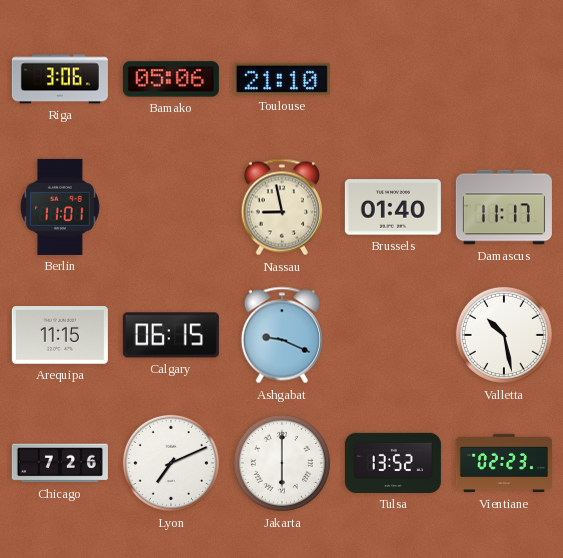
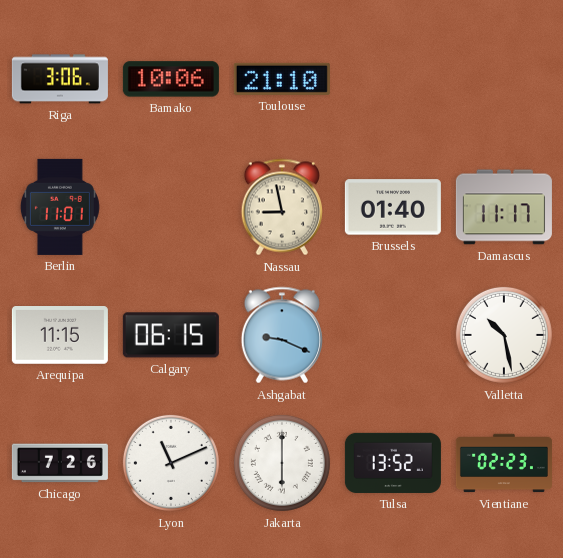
Bamako: 05:06 -> 10:06
Lyon: 7:11 -> 11:11
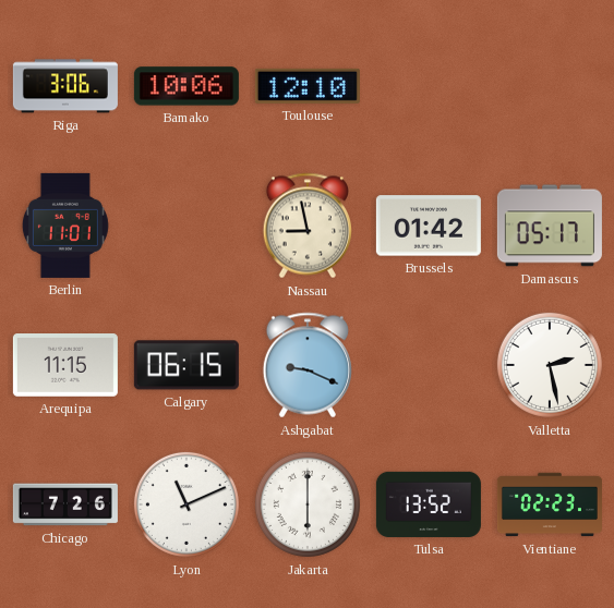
Toulouse: 21:10 -> 12:10
Brussels: 01:40 -> 01:42
Damascus: 11:17 -> 05:17
Valletta: 10:28 -> 2:28
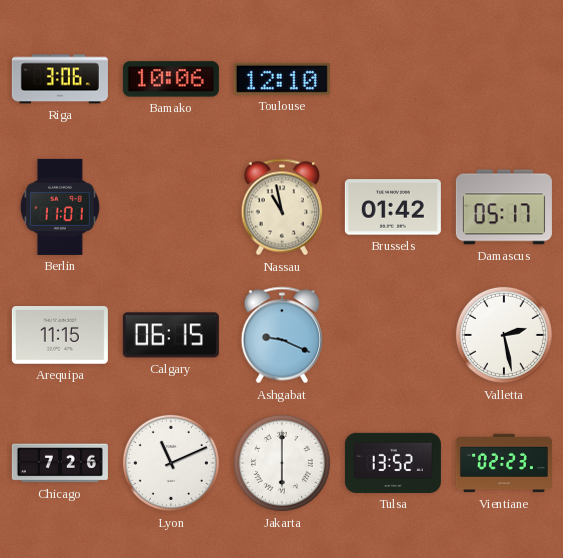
Nassau: 8:58 -> 10:58
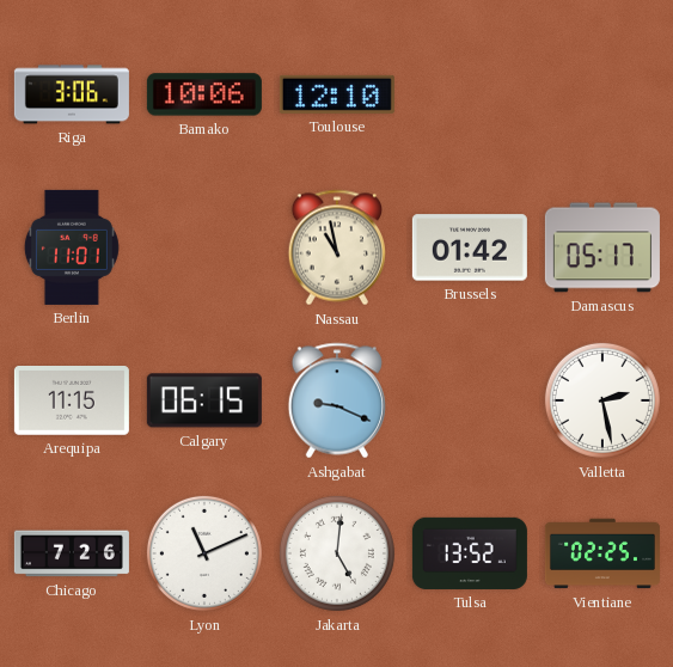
Jakarta: 6:00 -> 5:01
Vientiane: 02:23 -> 02:25
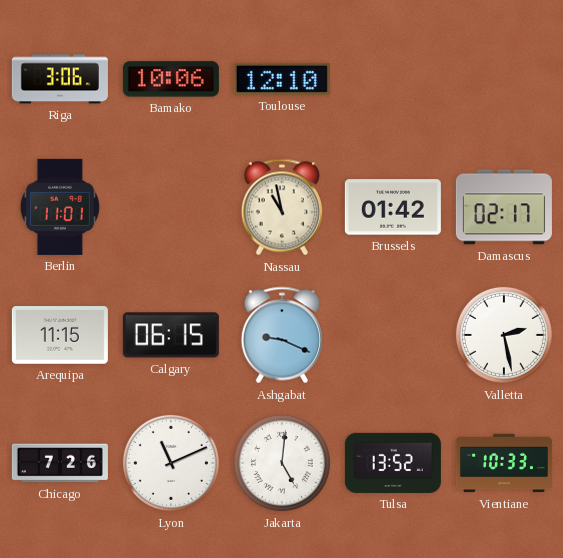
Damascus: 05:17 -> 02:17
Vientiane: 02:25 -> 10:33
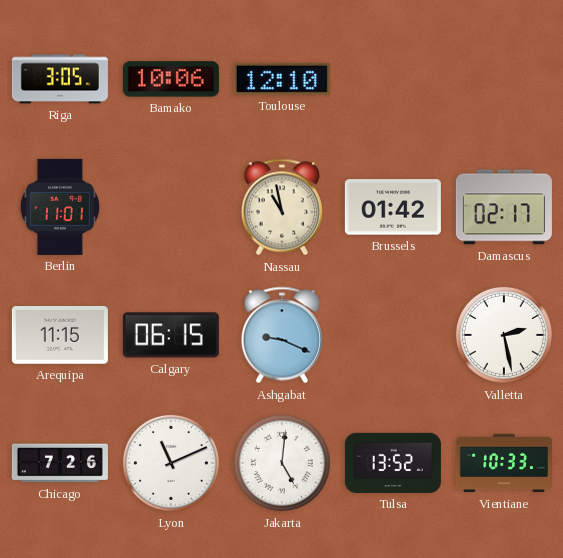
Riga: 3:06 -> 3:05
